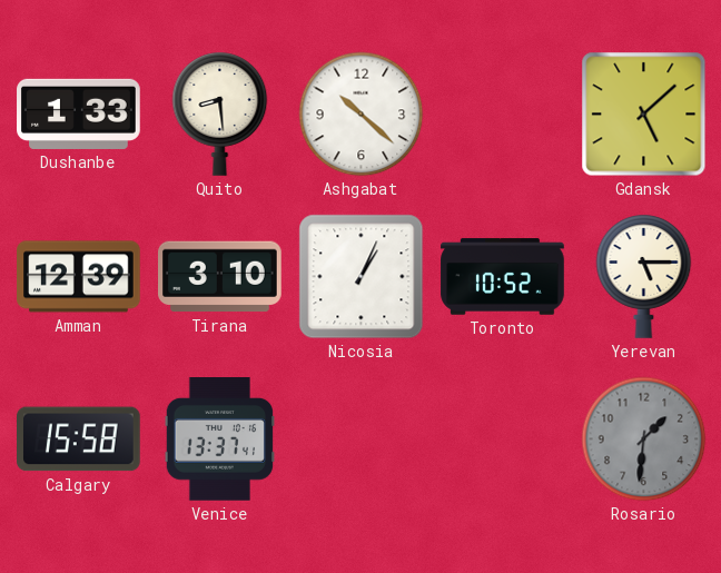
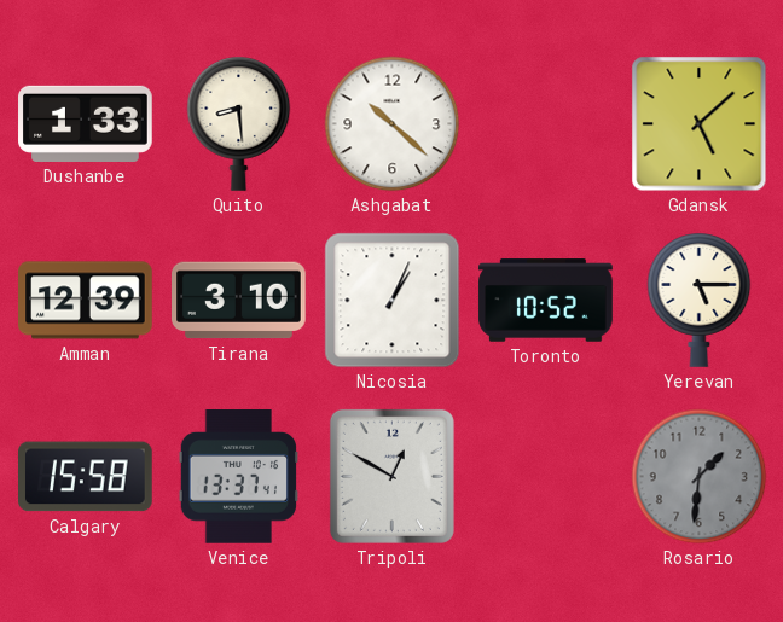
Tripoli: none -> 12:50
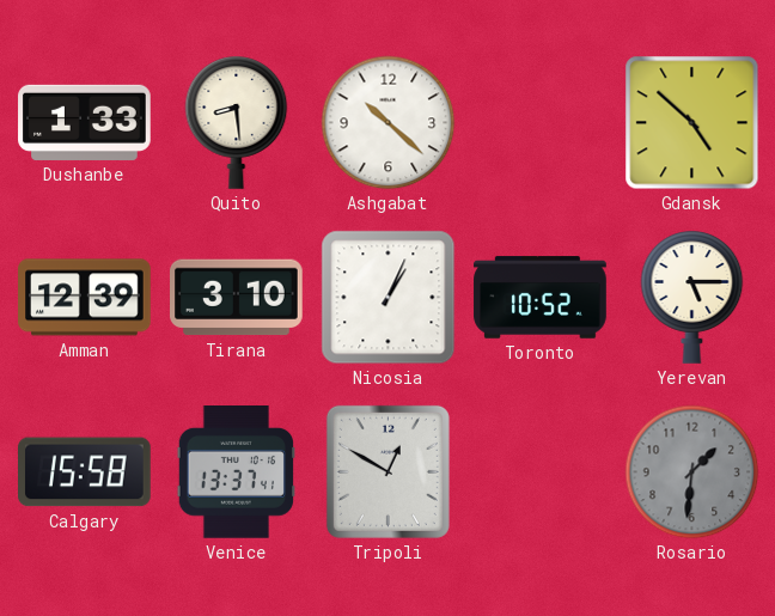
Gdansk: 5:08 -> 4:52
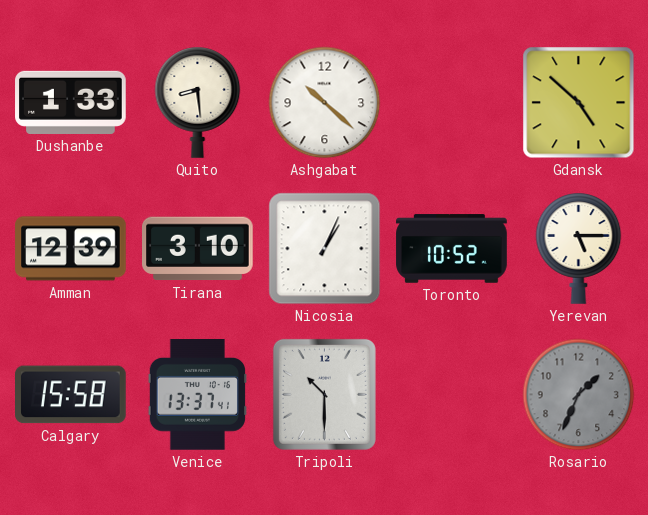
Tripoli: 12:50 -> 10:30
Rosario: 1:31 -> 1:34
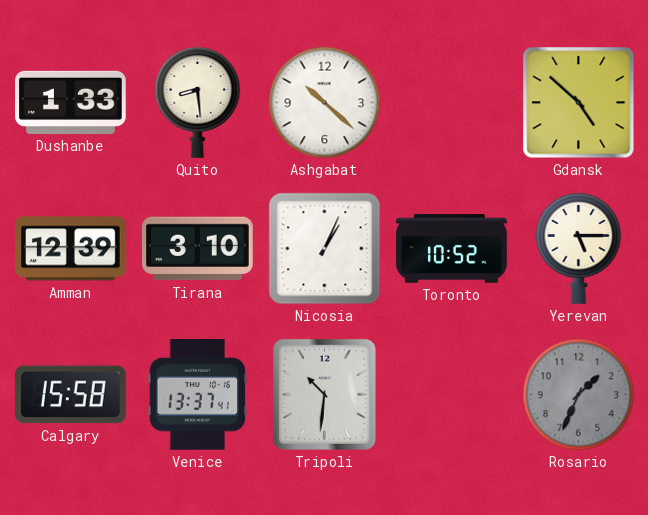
Tripoli: 10:30 -> 10:31
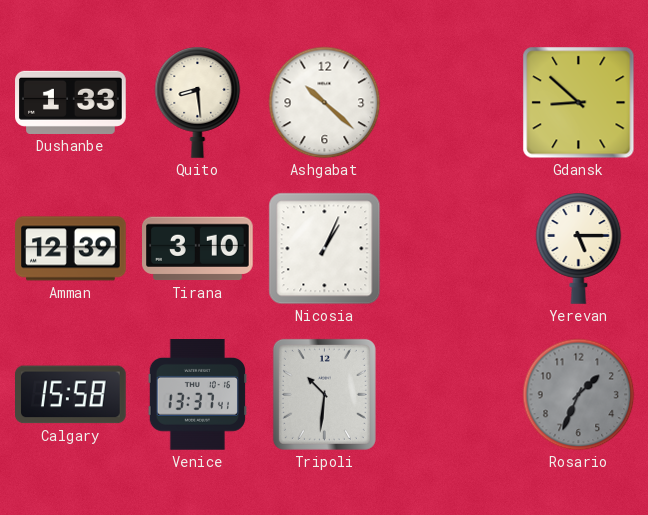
Gdansk: 4:52 -> 8:52
Toronto: 10:52 -> none
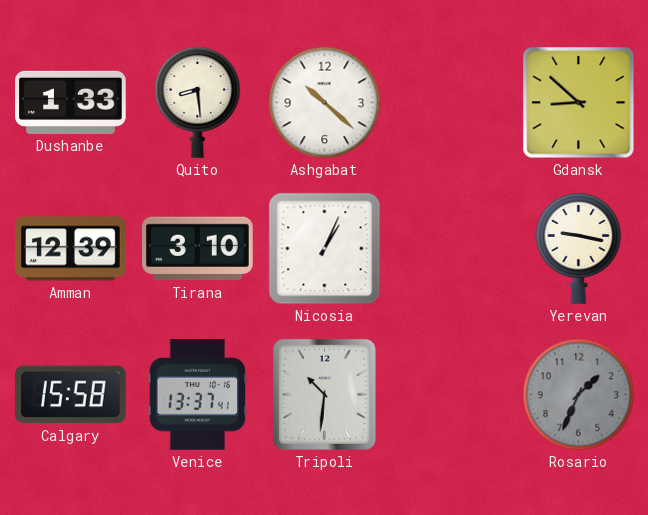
Yerevan: 5:15 -> 9:17
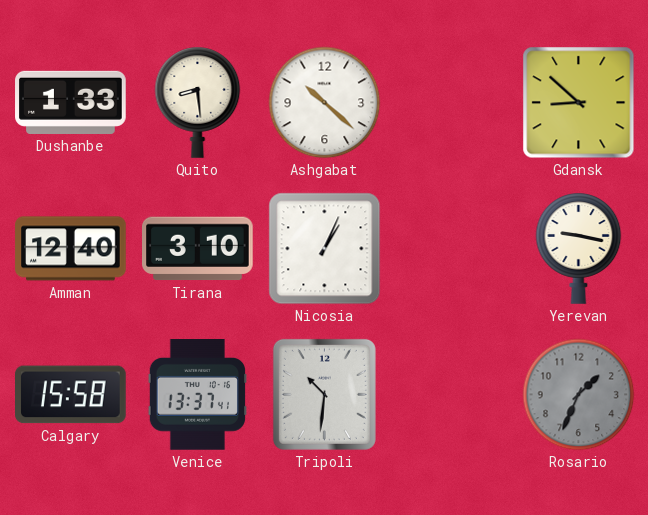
Amman: 12:39 -> 12:40
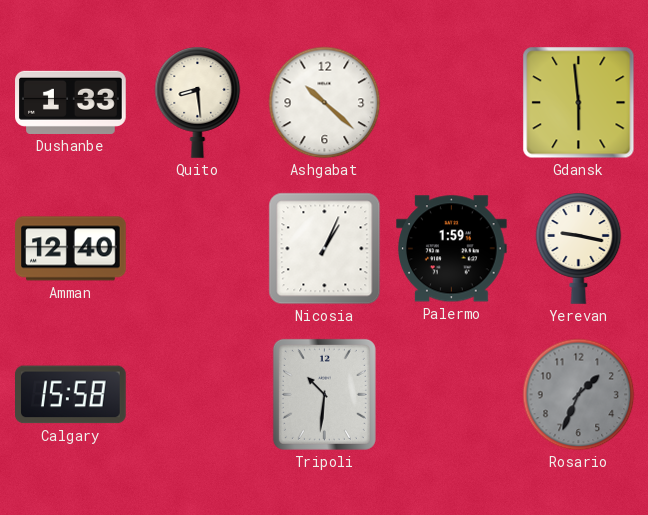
Gdansk: 8:52 -> 5:59
Tirana: 3:10 -> none
Palermo: none -> 1:59
Venice: 13:37 -> none
